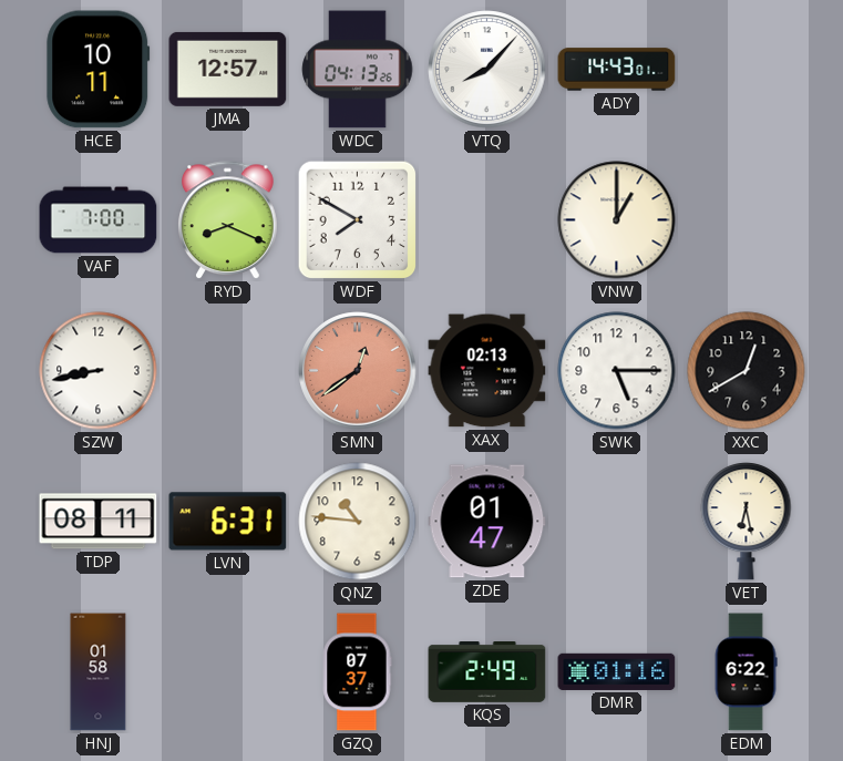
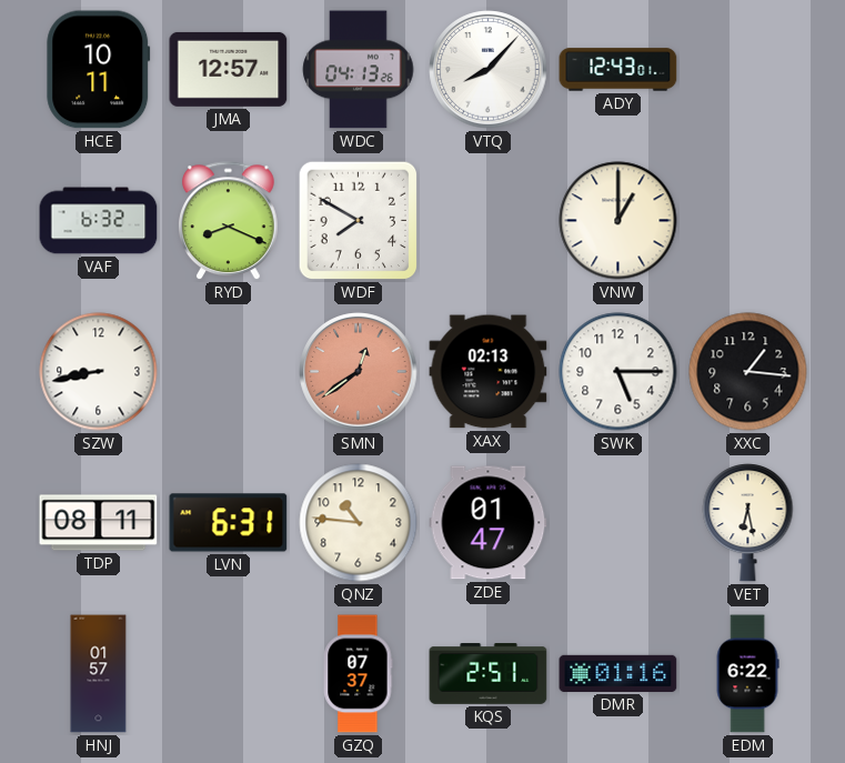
ADY: 14:43 -> 12:43
VAF: 7:00 -> 6:32
XXC: 12:40 -> 1:16
HNJ: 01:58 -> 01:57
KQS: 2:49 -> 2:51
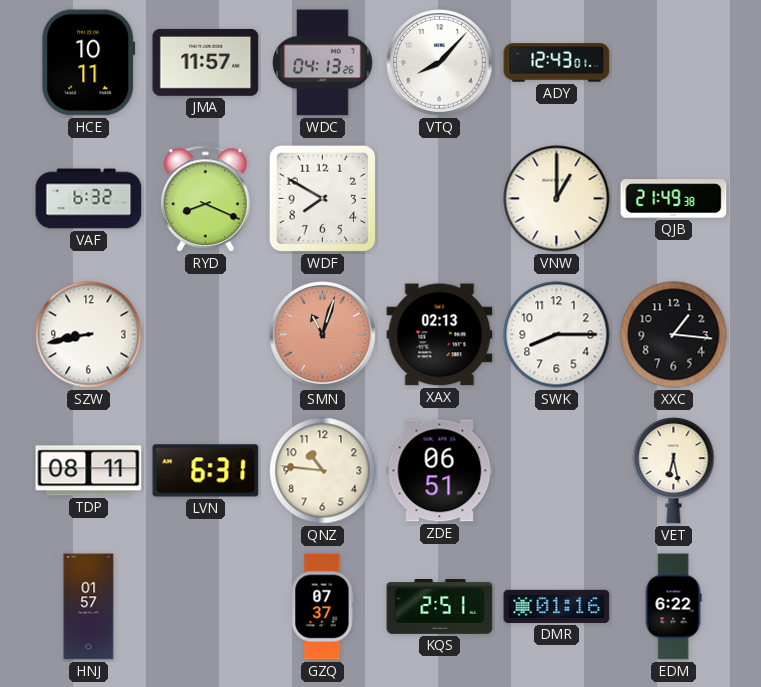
JMA: 12:57 -> 11:57
QJB: none -> 21:49
SMN: 12:39 -> 11:03
SWK: 5:15 -> 8:15
ZDE: 01:47 -> 06:51
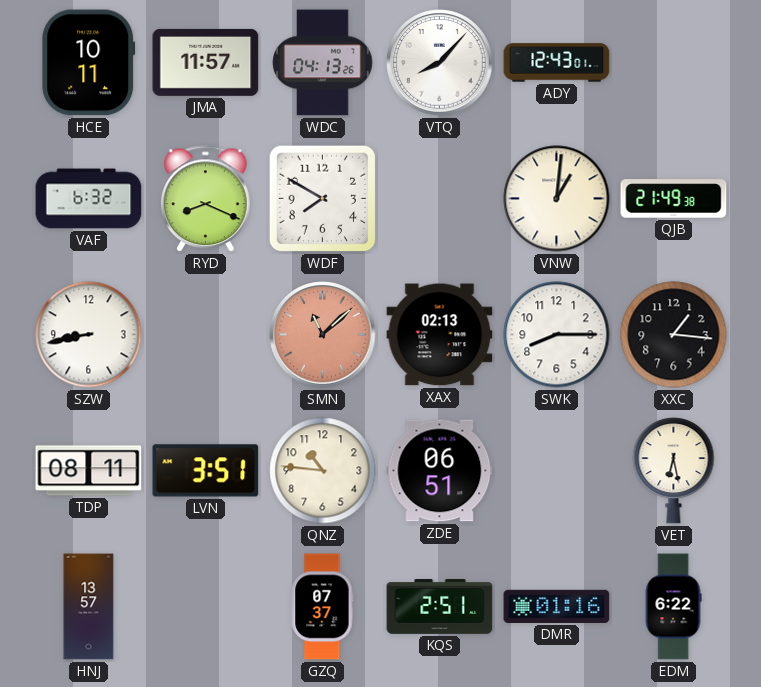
VNW: 1:00 -> 1:01
SMN: 11:03 -> 11:08
LVN: 6:31 -> 3:51
HNJ: 01:57 -> 13:57
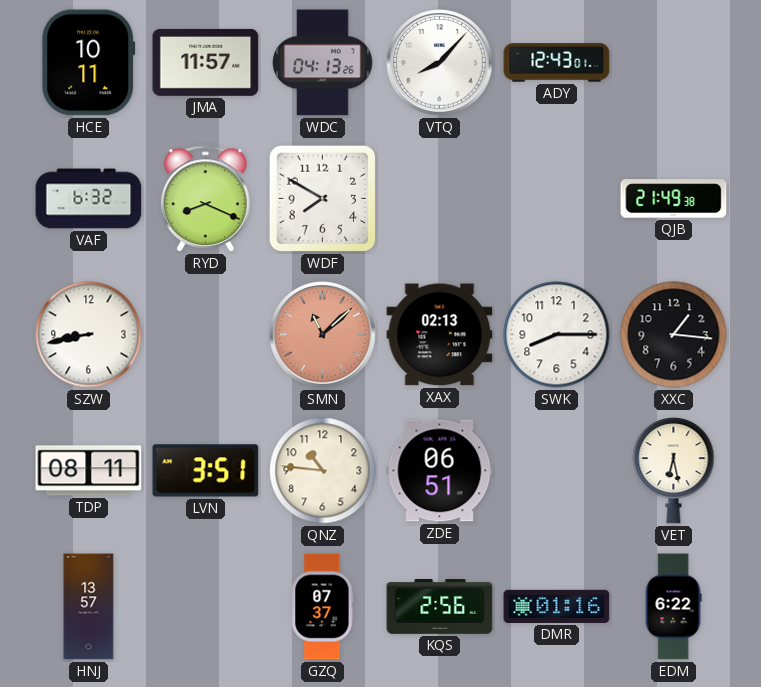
VNW: 1:01 -> none
KQS: 2:51 -> 2:56
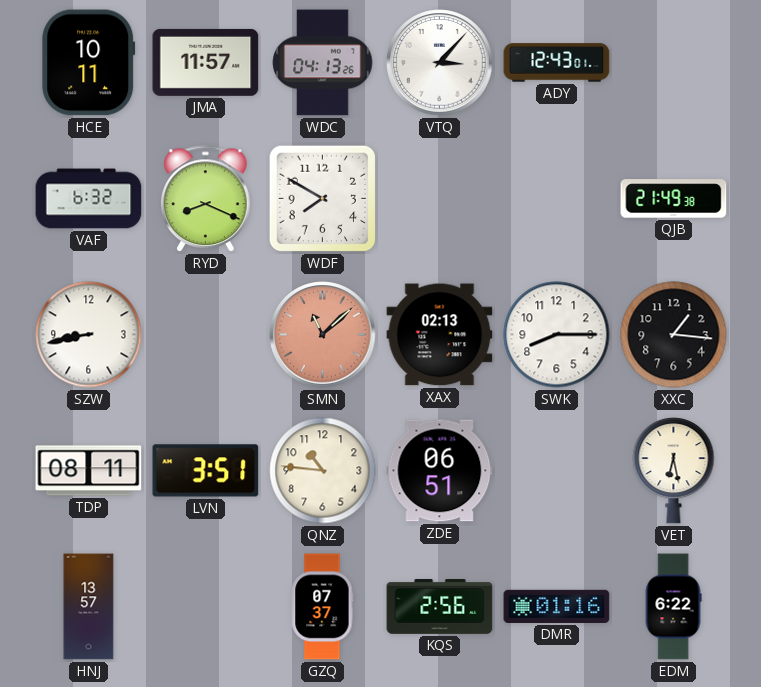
VTQ: 8:07 -> 3:07
